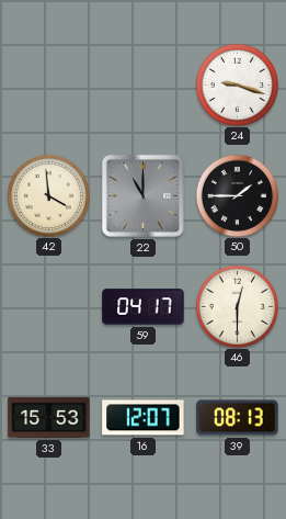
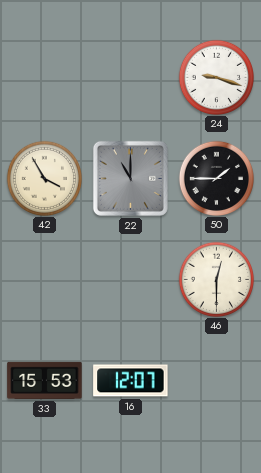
42: 3:59 -> 3:55
59: 04:17 -> none
39: 08:13 -> none
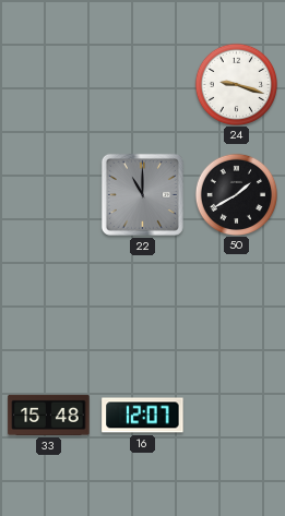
42: 3:55 -> none
50: 1:45 -> 1:40
46: 12:30 -> none
33: 15:53 -> 15:48
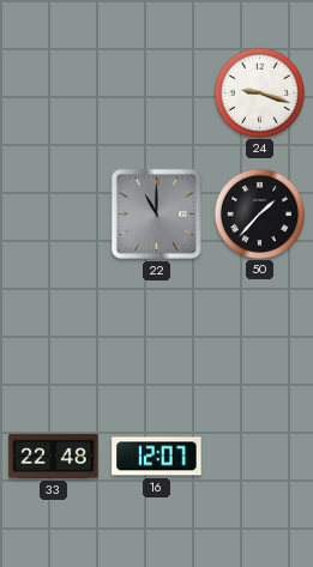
50: 1:40 -> 1:37
33: 15:48 -> 22:48
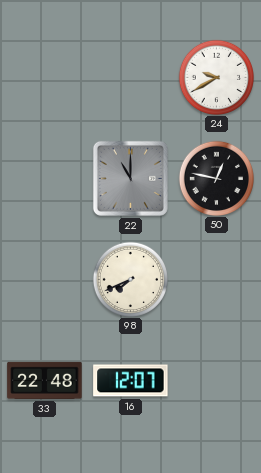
24: 9:18 -> 9:40
50: 1:37 -> 12:47
98: none -> 7:41
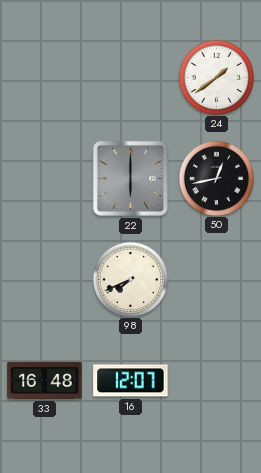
24: 9:40 -> 1:39
22: 11:00 -> 6:00
50: 12:47 -> 12:43
33: 22:48 -> 16:48
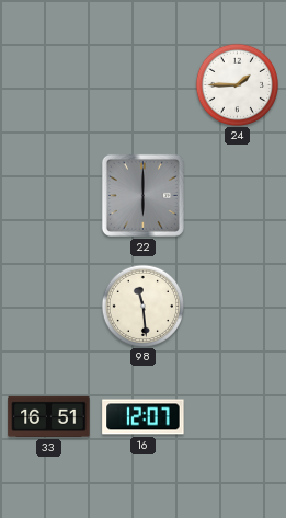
24: 1:39 -> 1:45
50: 12:43 -> none
98: 7:41 -> 11:29
33: 16:48 -> 16:51
